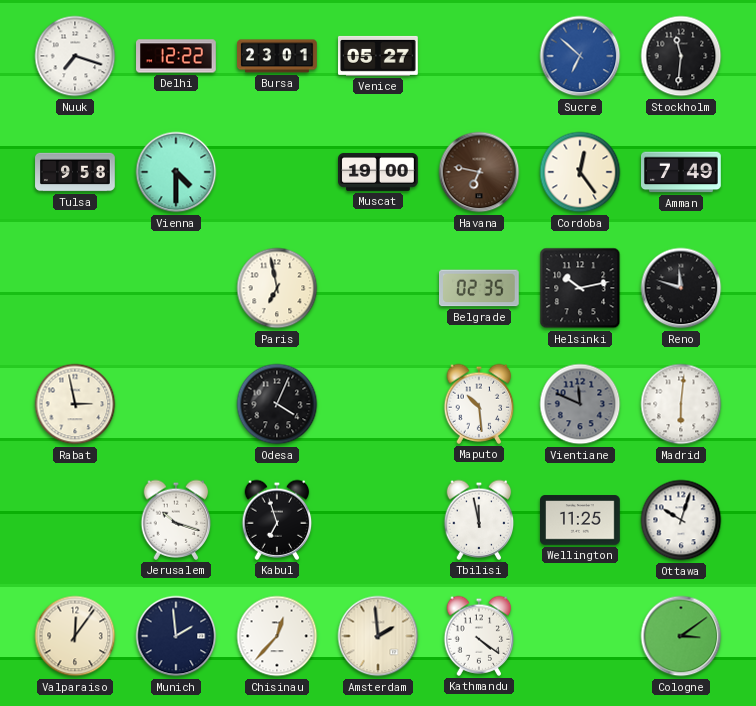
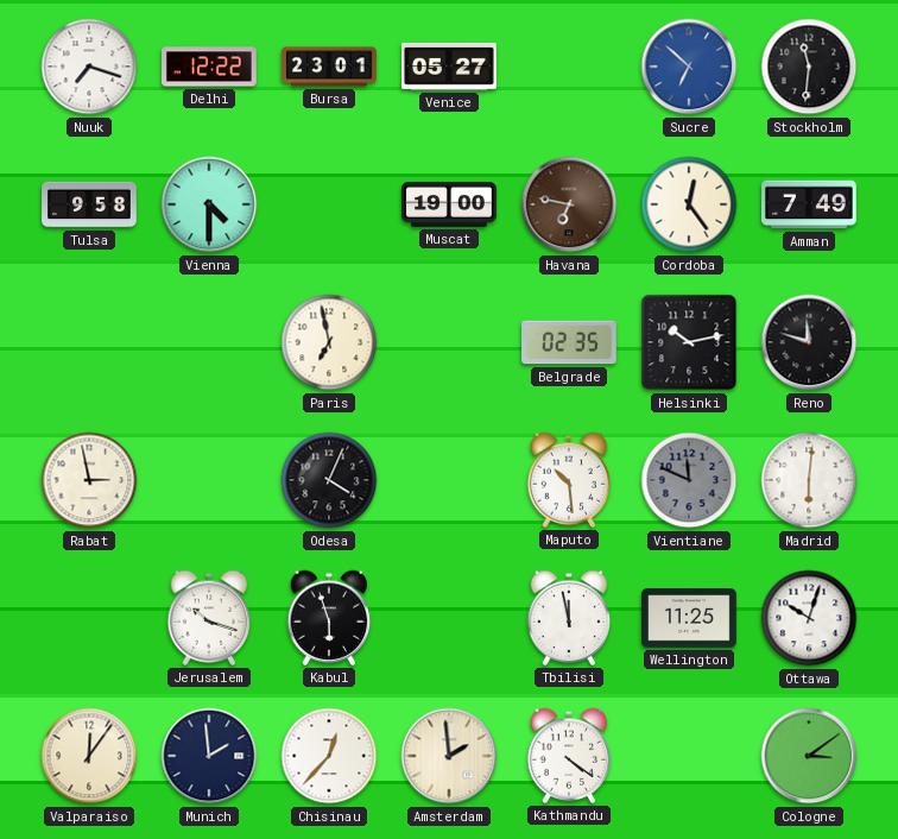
Kabul: 6:57 -> 5:57
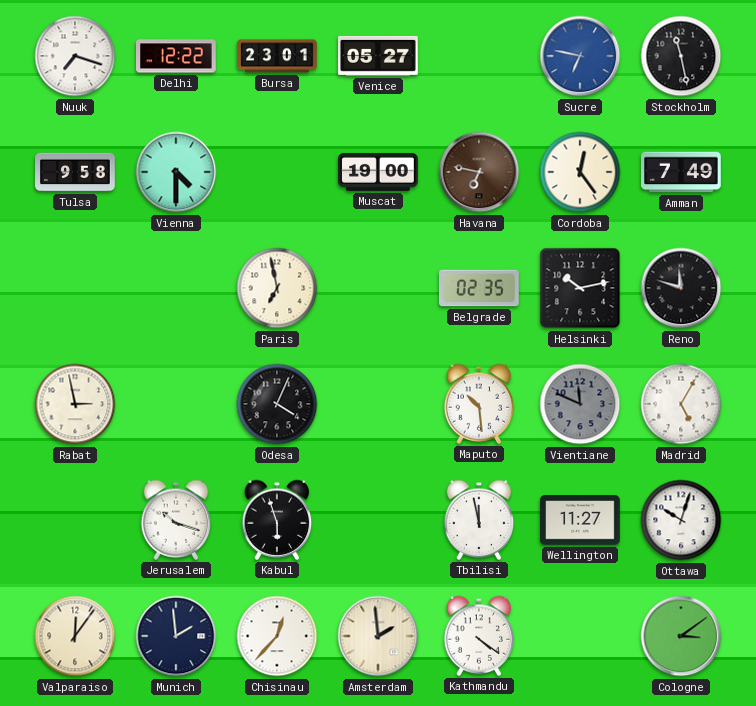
Sucre: 6:52 -> 6:47
Stockholm: 11:31 -> 11:28
Madrid: 6:01 -> 5:05
Wellington: 11:25 -> 11:27
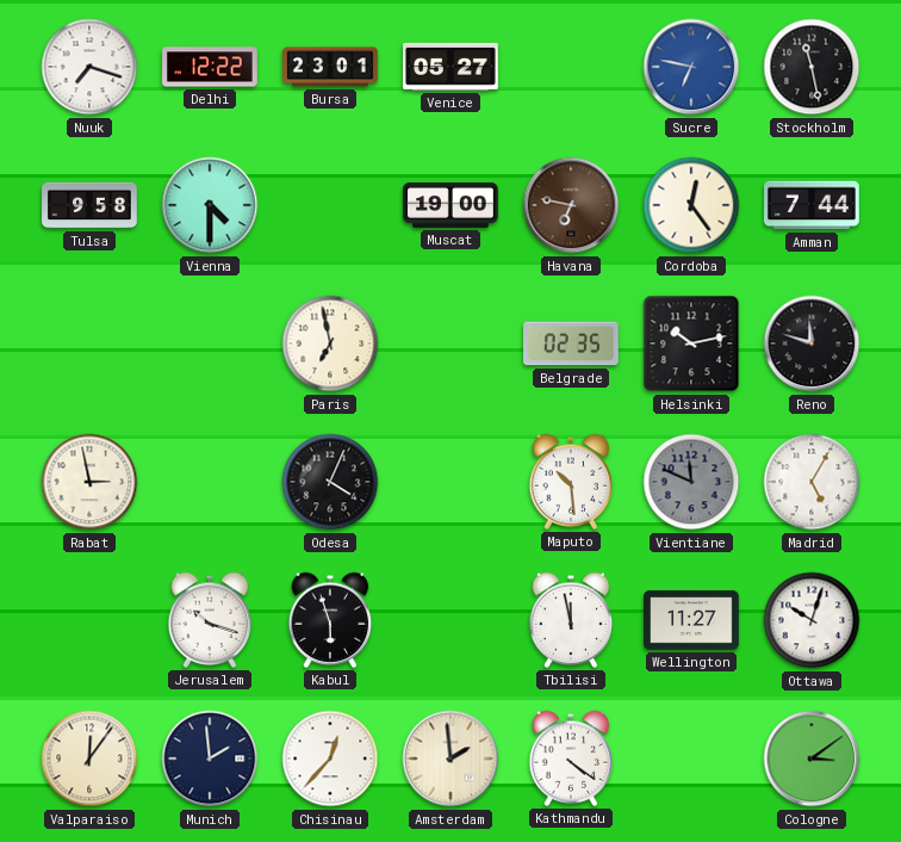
Amman: 7:49 -> 7:44
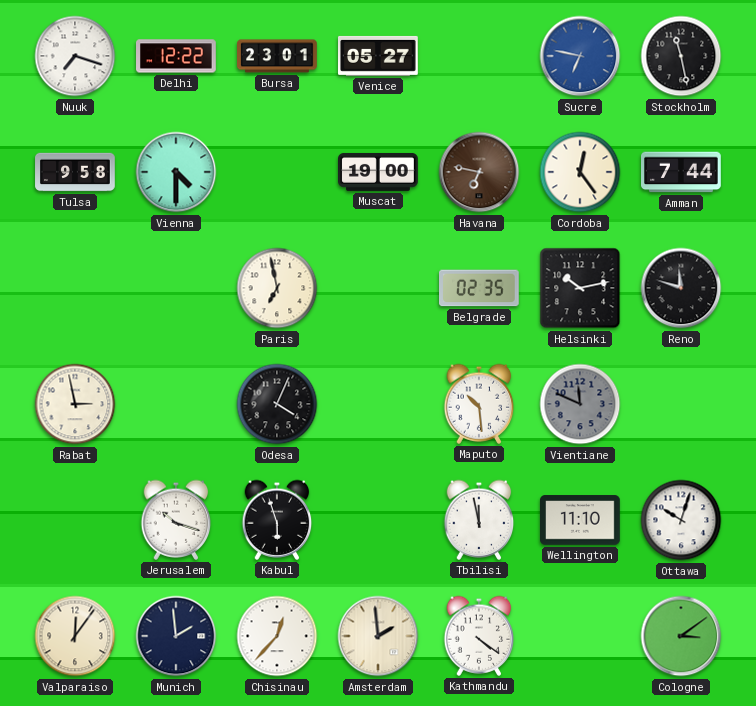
Madrid: 5:05 -> none
Wellington: 11:27 -> 11:10
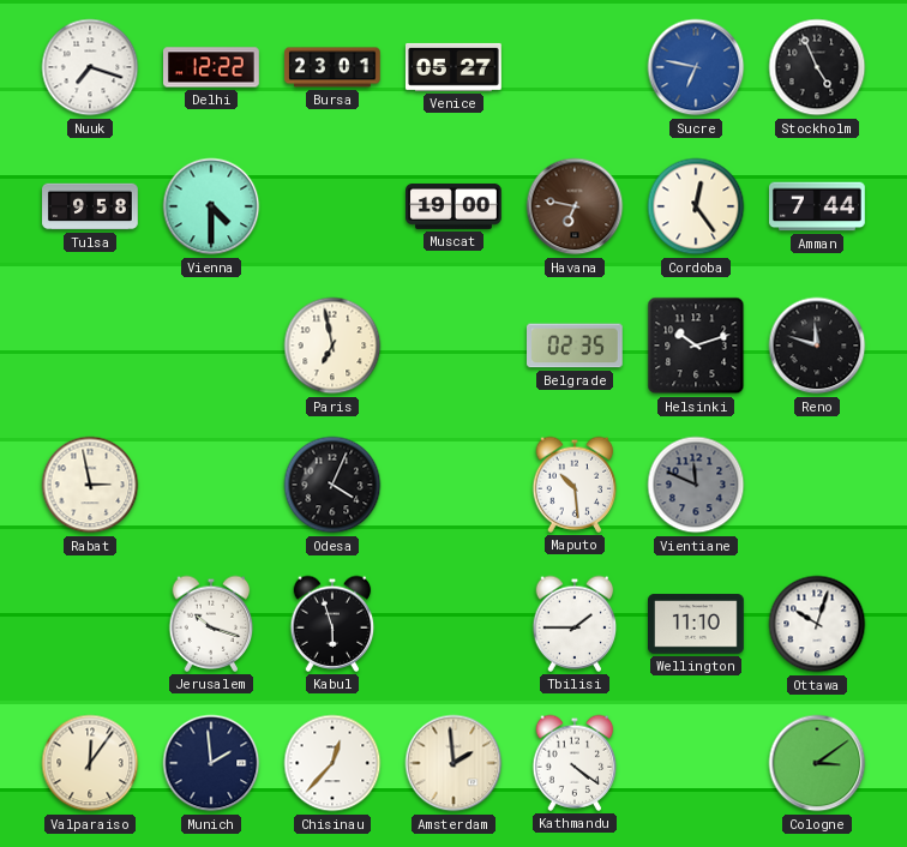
Stockholm: 11:28 -> 4:56
Helsinki: 10:13 -> 10:12
Tbilisi: 11:58 -> 1:45
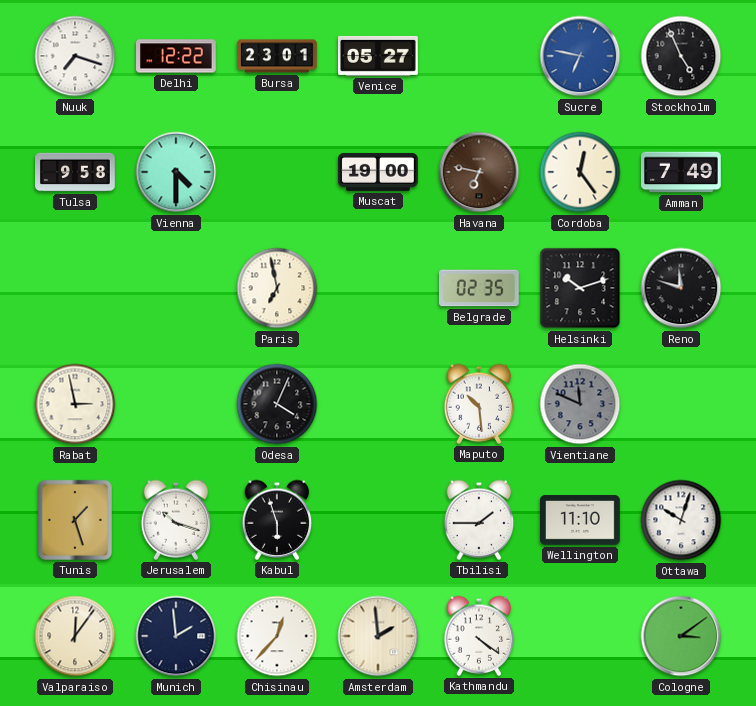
Amman: 7:44 -> 7:49
Tunis: none -> 1:27
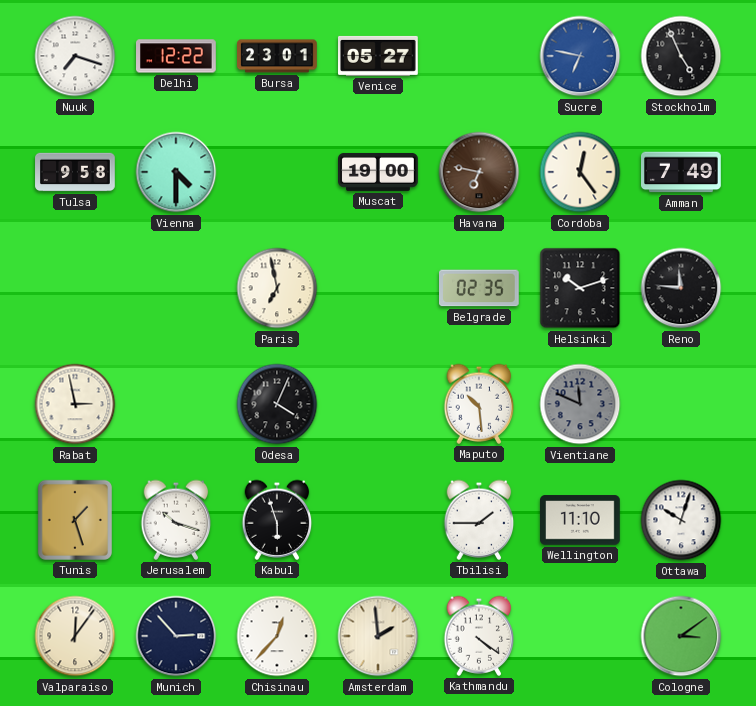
Reno: 11:48 -> 11:46
Munich: 1:59 -> 2:53
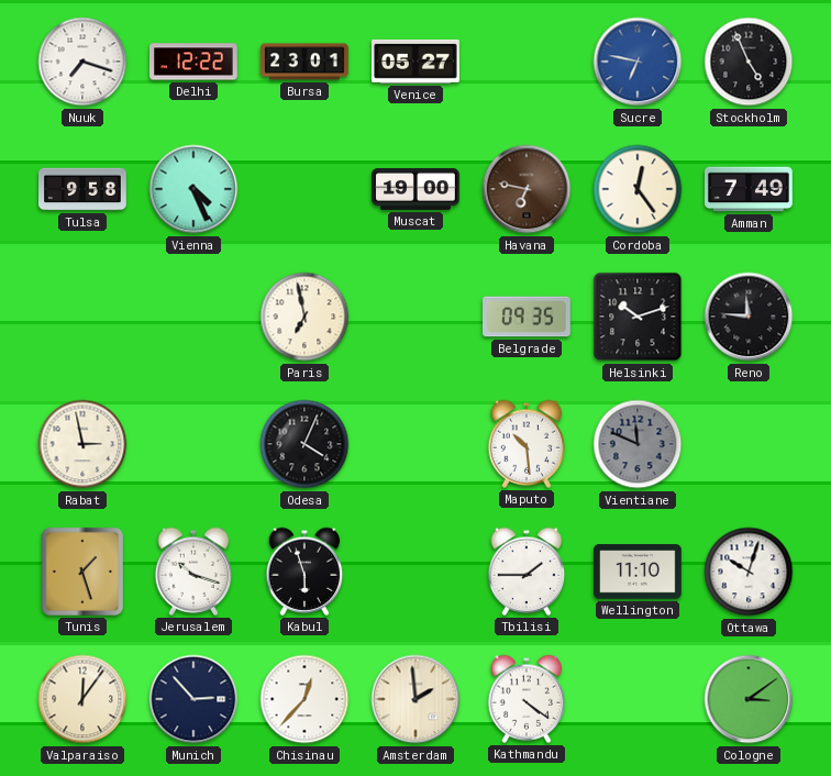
Vienna: 4:30 -> 4:26
Belgrade: 02:35 -> 09:35
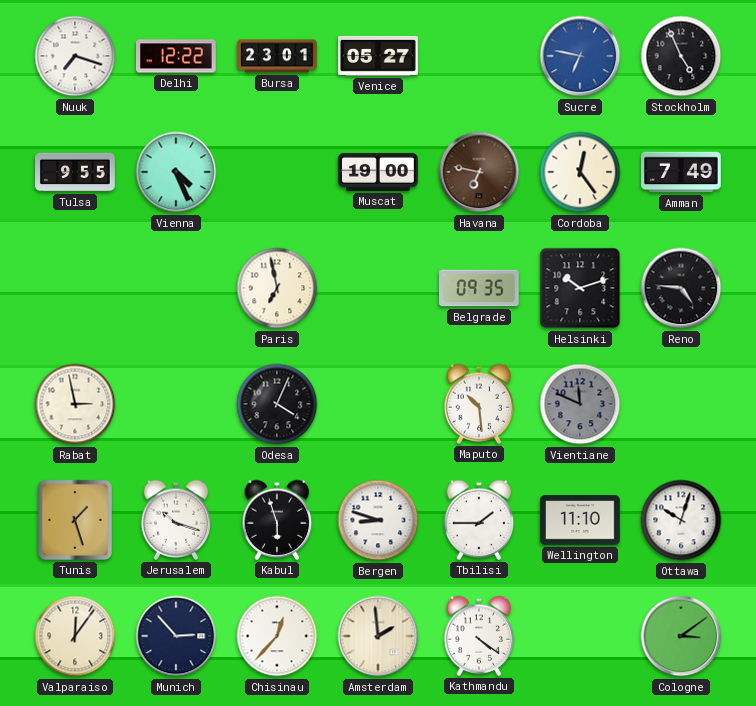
Tulsa: 9:58 -> 9:55
Reno: 11:46 -> 4:46
Bergen: none -> 8:48
